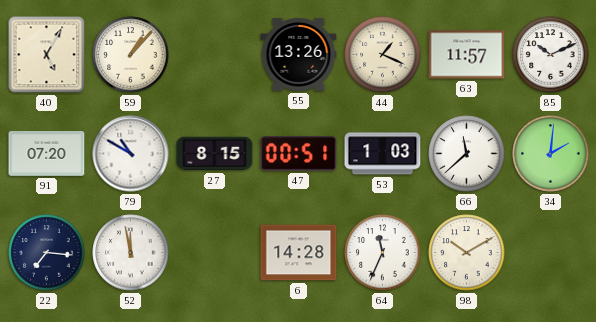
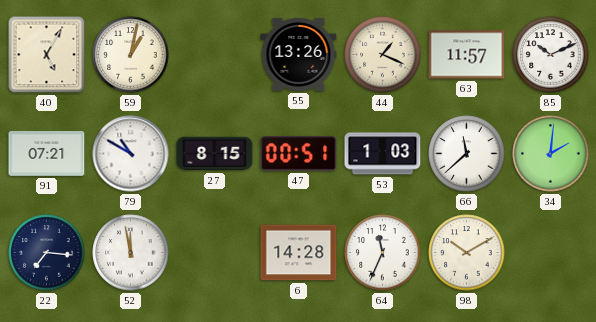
59: 1:07 -> 1:02
91: 07:20 -> 07:21
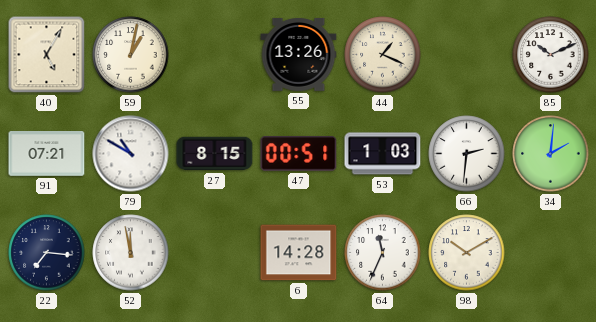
63: 11:57 -> none
66: 11:38 -> 2:31
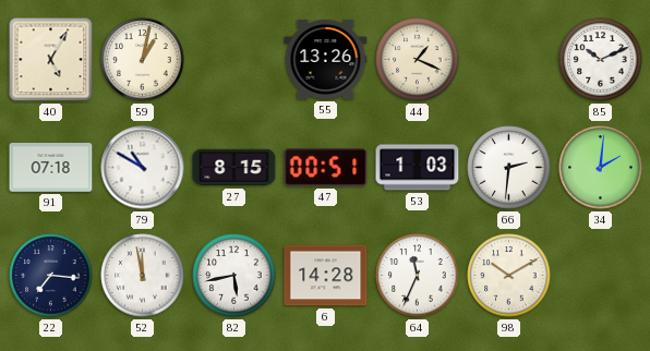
91: 07:21 -> 07:18
82: none -> 5:43
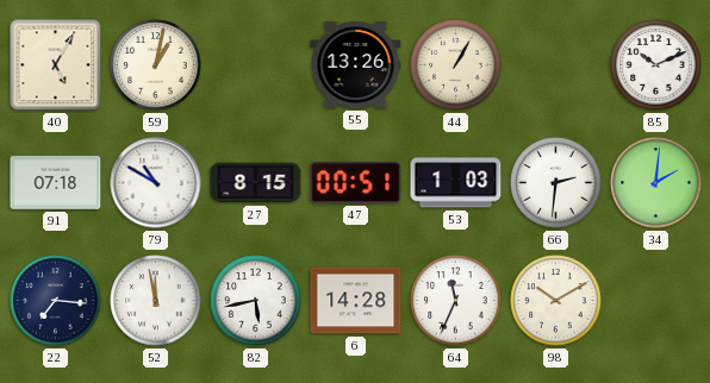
44: 1:19 -> 1:05
